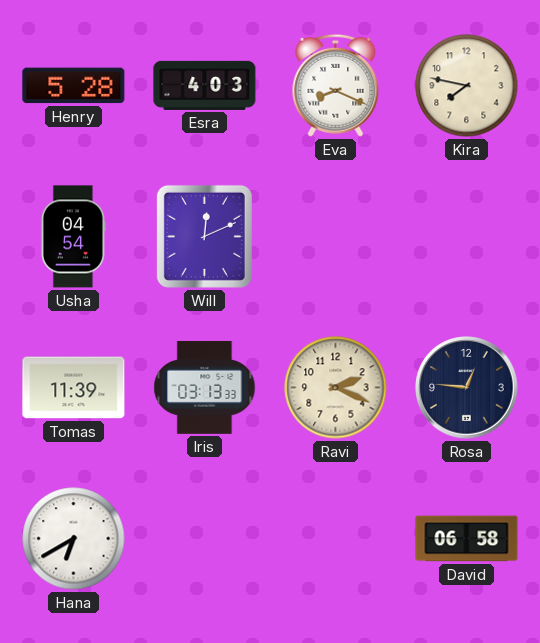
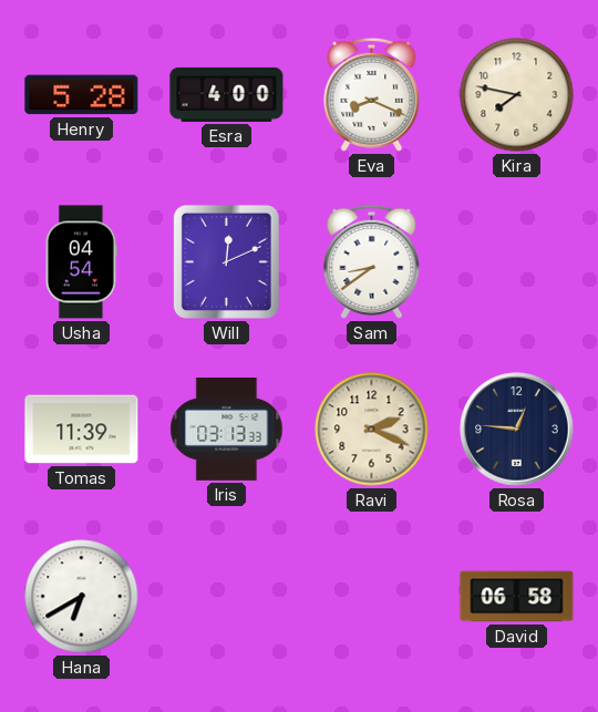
Esra: 4:03 -> 4:00
Sam: none -> 8:39
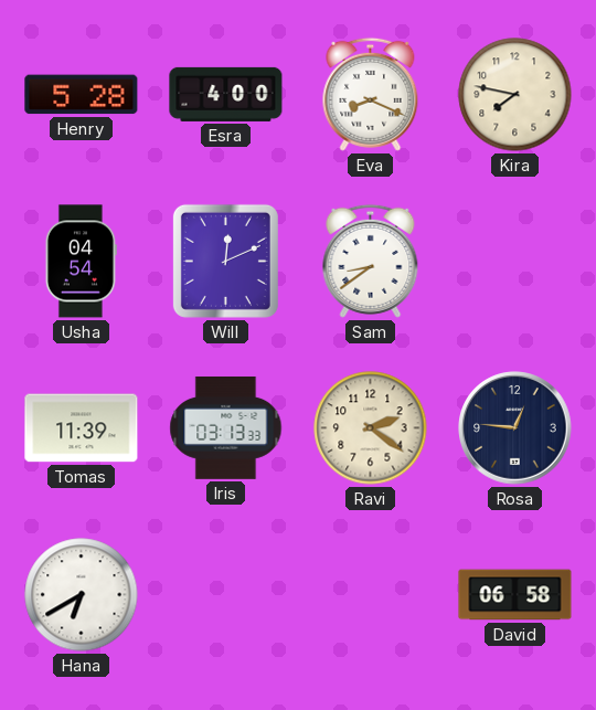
Ravi: 2:19 -> 2:21
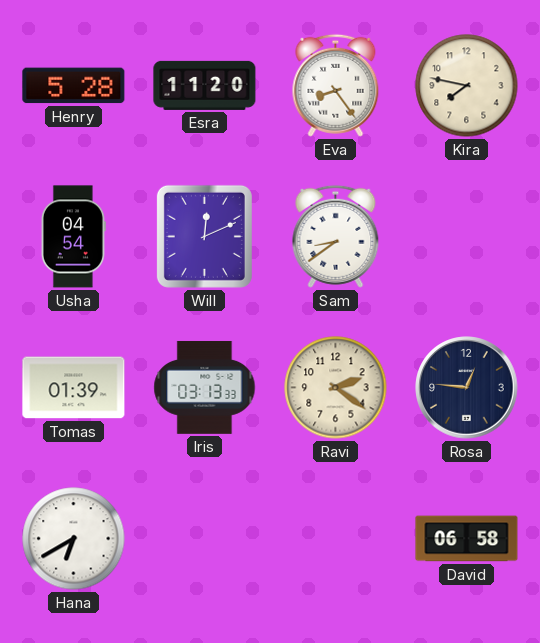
Esra: 4:00 -> 11:20
Eva: 8:19 -> 8:24
Tomas: 11:39 -> 01:39
